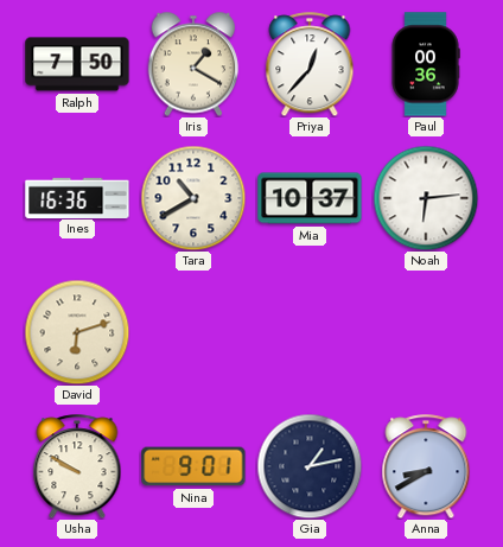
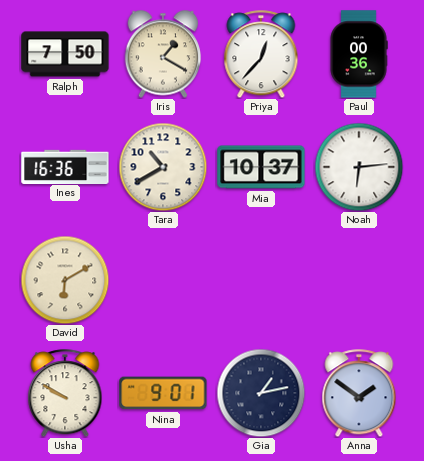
David: 6:12 -> 6:10
Anna: 8:40 -> 1:51
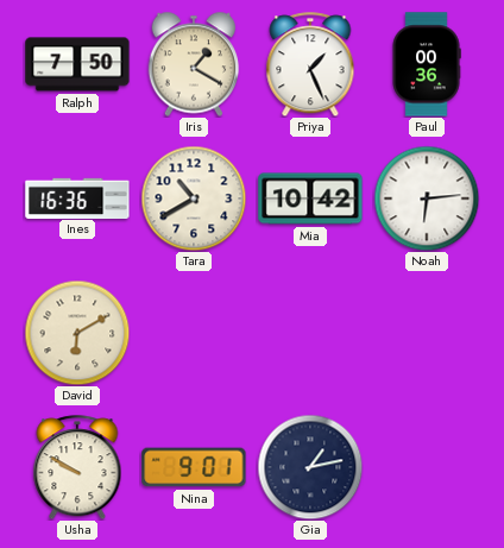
Priya: 12:37 -> 1:26
Mia: 10:37 -> 10:42
Anna: 1:51 -> none
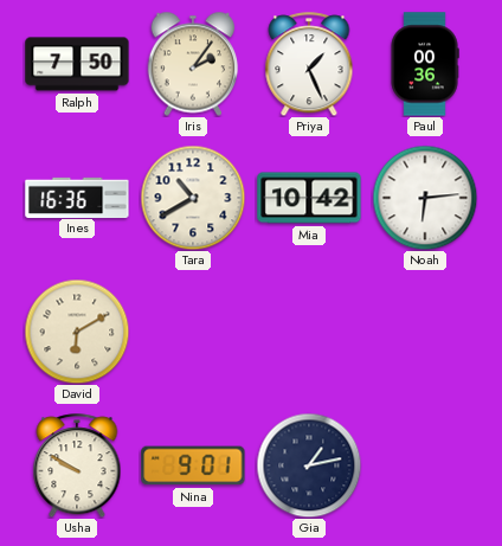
Iris: 1:20 -> 2:06
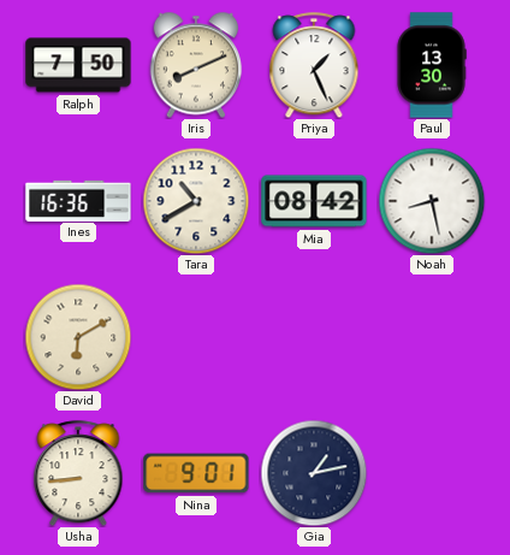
Iris: 2:06 -> 8:11
Paul: 00:36 -> 13:30
Mia: 10:42 -> 08:42
Noah: 6:14 -> 8:28
Usha: 9:50 -> 8:44
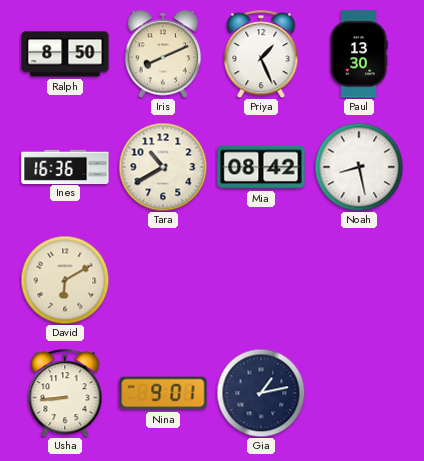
Ralph: 7:50 -> 8:50
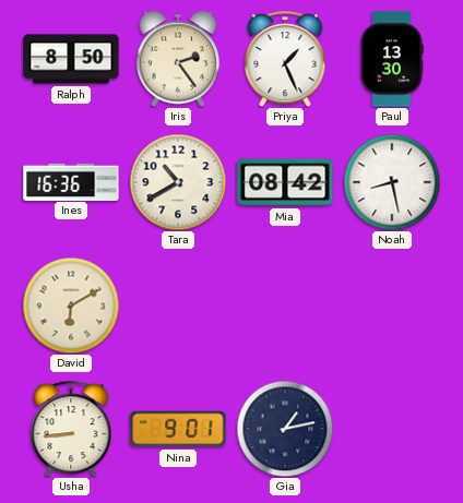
Iris: 8:11 -> 2:24
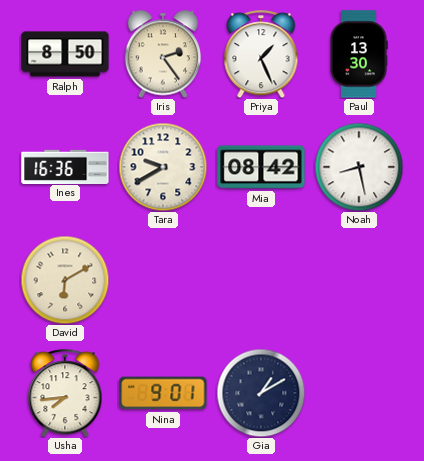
Tara: 10:40 -> 9:40
Usha: 8:44 -> 7:44
Gia: 1:13 -> 1:10
